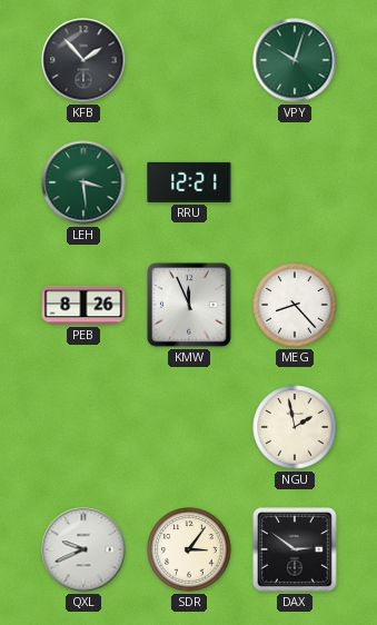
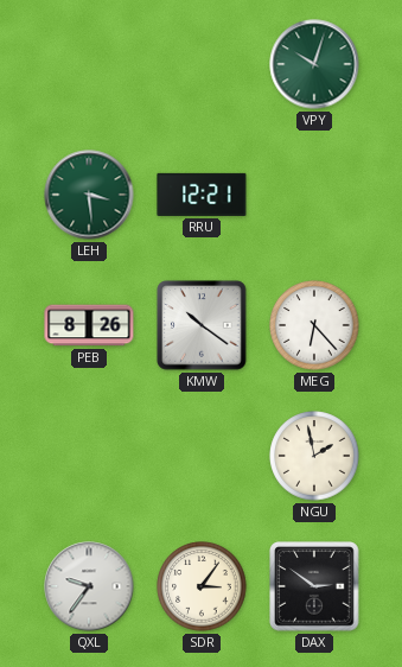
KFB: 1:53 -> none
KMW: 11:56 -> 10:21
MEG: 8:23 -> 6:23
QXL: 9:41 -> 9:36
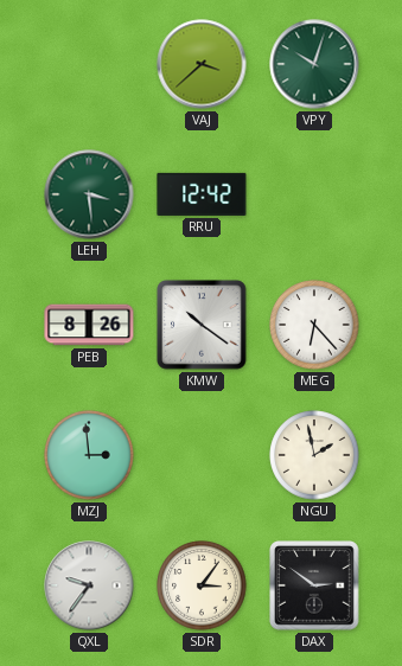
VAJ: none -> 3:38
RRU: 12:21 -> 12:42
MZJ: none -> 2:59
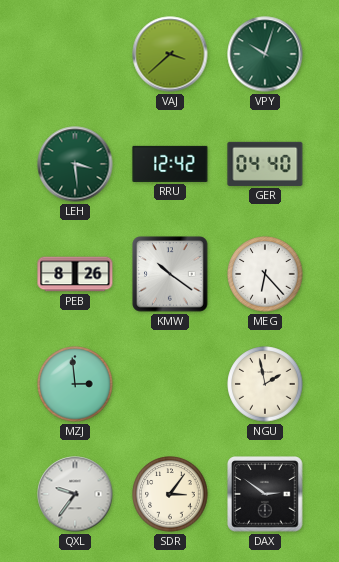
GER: none -> 04:40
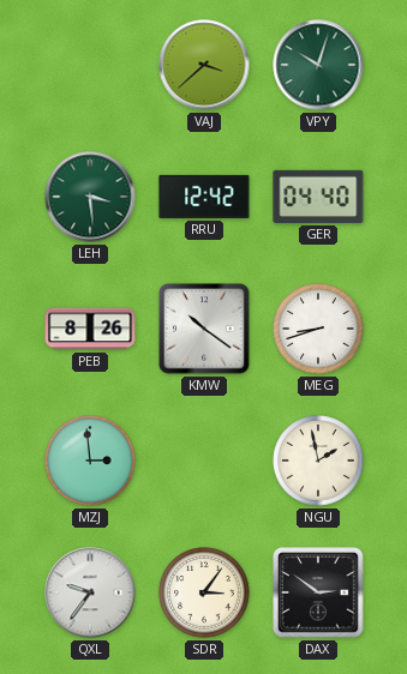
MEG: 6:23 -> 8:42
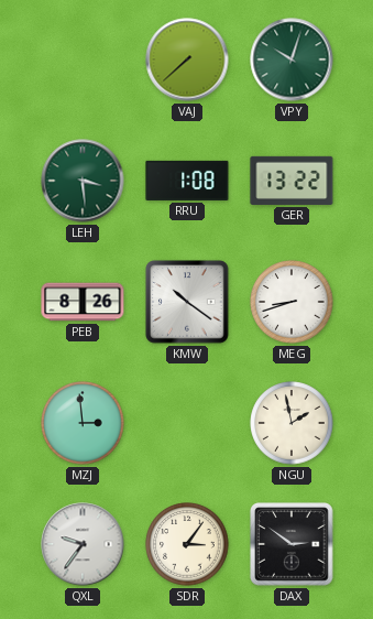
VAJ: 3:38 -> 7:38
RRU: 12:42 -> 1:08
GER: 04:40 -> 13:22
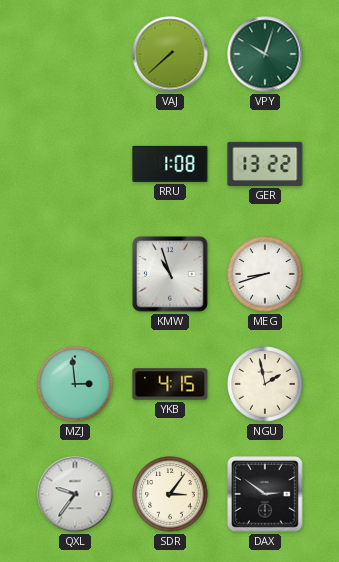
LEH: 3:29 -> none
PEB: 8:26 -> none
KMW: 10:21 -> 10:57
YKB: none -> 4:15
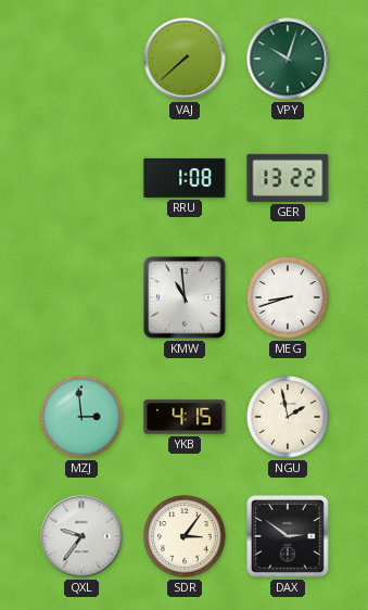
KMW: 10:57 -> 10:59
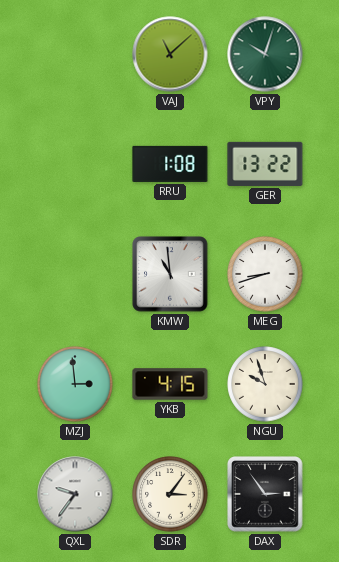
VAJ: 7:38 -> 11:08
NGU: 1:58 -> 9:57
DAX: 2:51 -> 2:54
